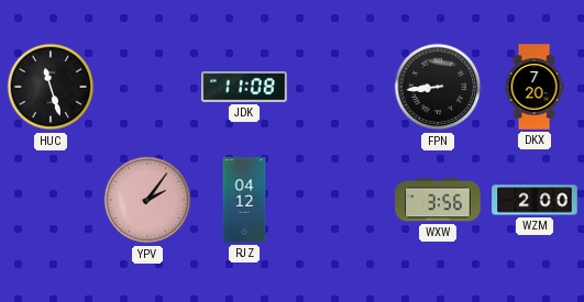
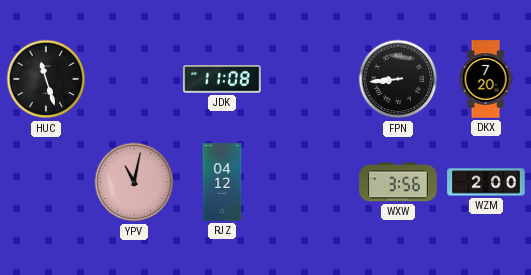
YPV: 2:06 -> 11:02
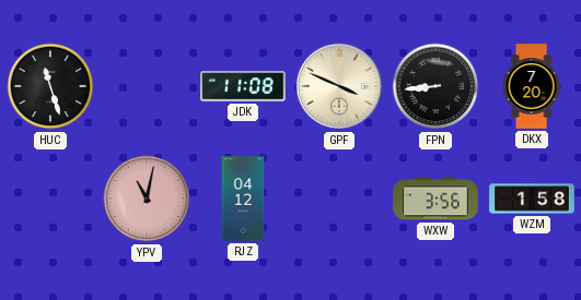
GPF: none -> 3:49
WZM: 2:00 -> 1:58
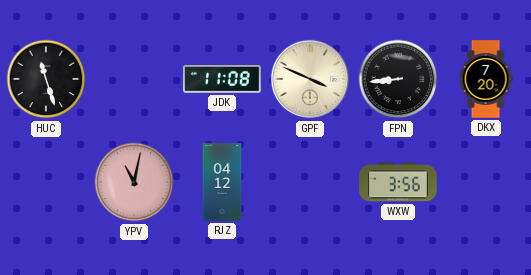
WZM: 1:58 -> none
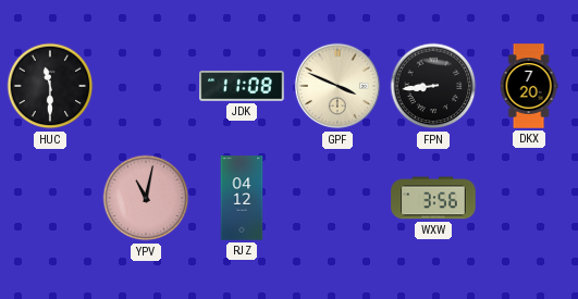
HUC: 11:27 -> 11:30
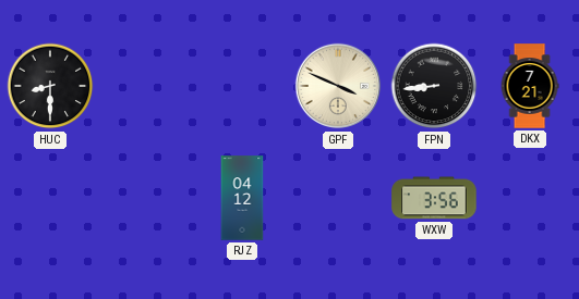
HUC: 11:30 -> 8:30
JDK: 11:08 -> none
DKX: 7:20 -> 7:21
YPV: 11:02 -> none
